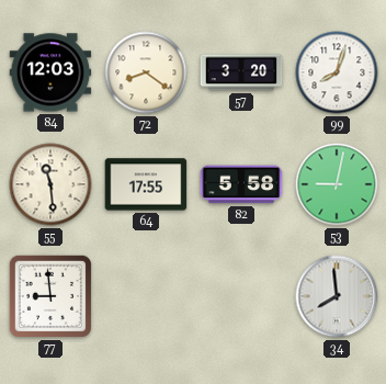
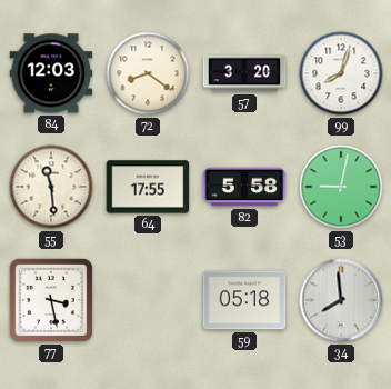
77: 8:59 -> 3:28
59: none -> 05:18
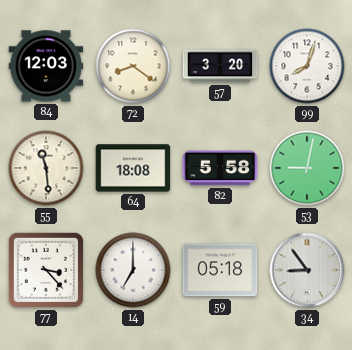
64: 17:55 -> 18:08
77: 3:28 -> 3:23
14: none -> 7:00
34: 7:59 -> 8:54
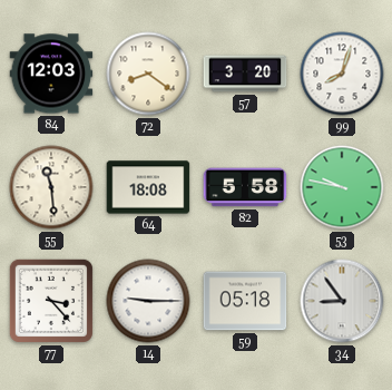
53: 9:02 -> 9:47
14: 7:00 -> 9:15
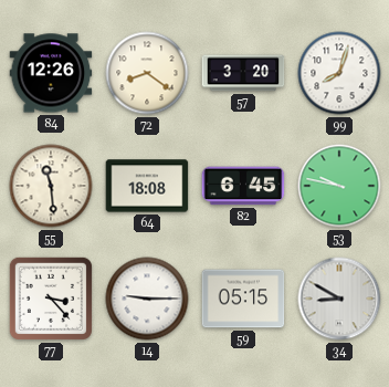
84: 12:03 -> 12:26
82: 5:58 -> 6:45
59: 05:18 -> 05:15
34: 8:54 -> 8:50
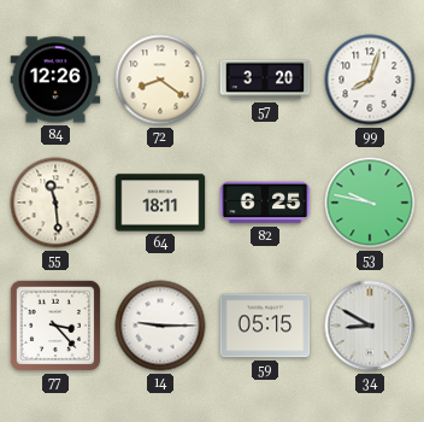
64: 18:08 -> 18:11
82: 6:45 -> 6:25
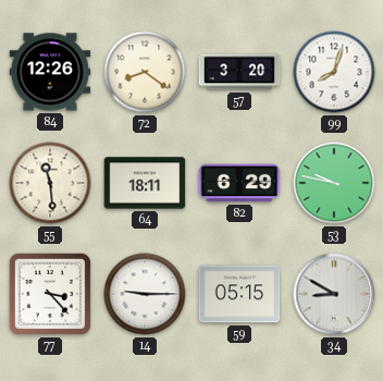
82: 6:25 -> 6:29
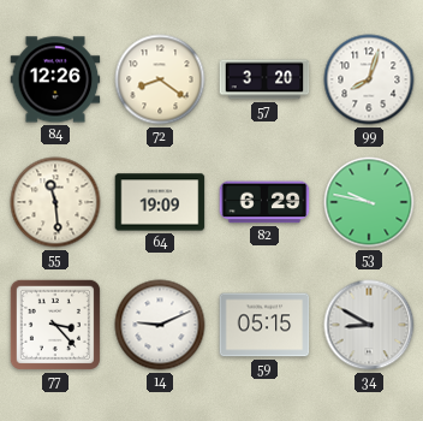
64: 18:11 -> 19:09
14: 9:15 -> 9:11
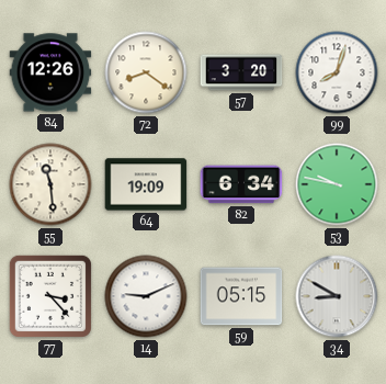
82: 6:29 -> 6:34
